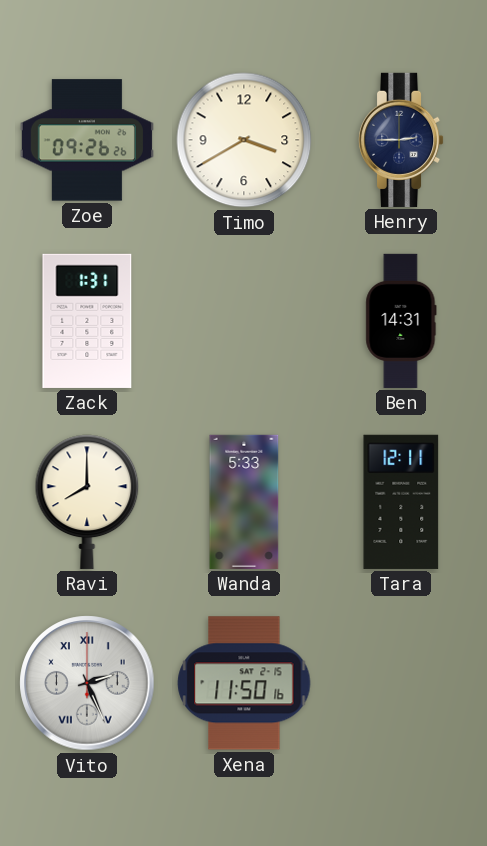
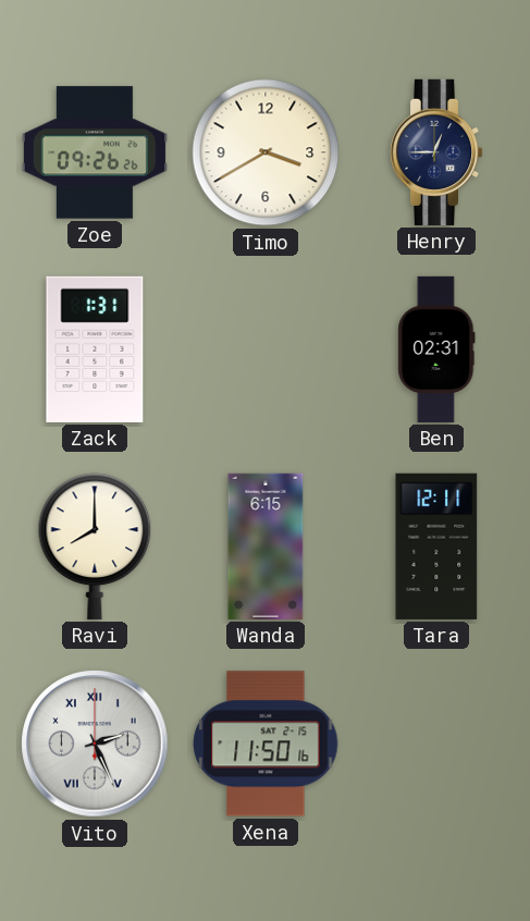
Henry: 2:45 -> 12:45
Ben: 14:31 -> 02:31
Wanda: 5:33 -> 6:15
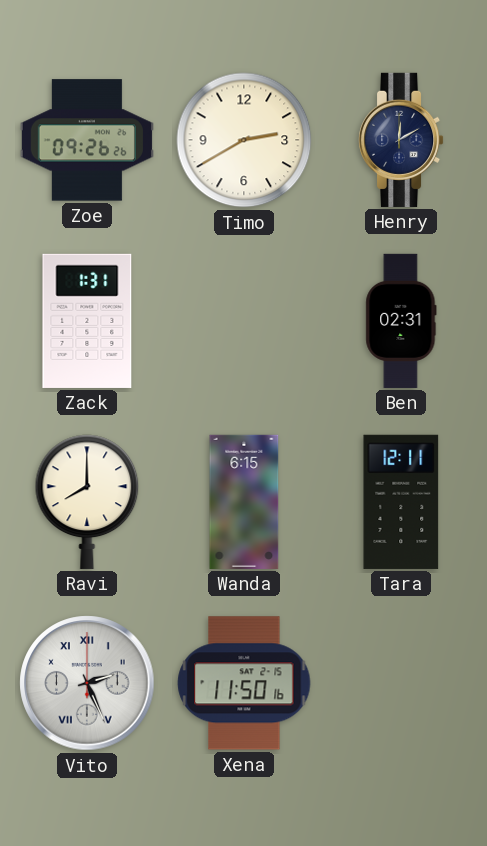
Timo: 3:40 -> 2:40
Henry: 12:45 -> 12:10
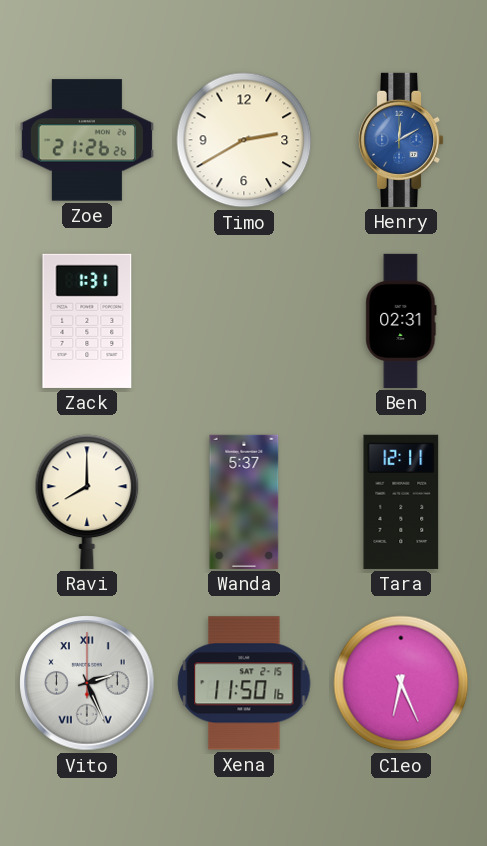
Zoe: 09:26 -> 21:26
Henry dial: navy -> blue
Wanda: 6:15 -> 5:37
Cleo: none -> 6:26
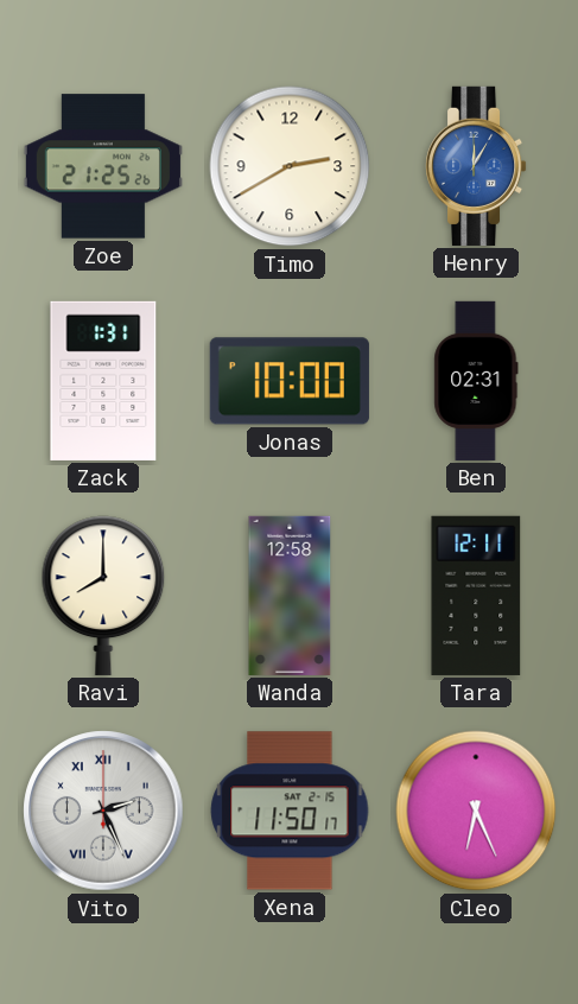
Zoe: 21:26 -> 21:25
Henry: 12:10 -> 12:05
Jonas: none -> 10:00
Wanda: 5:37 -> 12:58
Xena: 11:50:16 -> 11:50:17
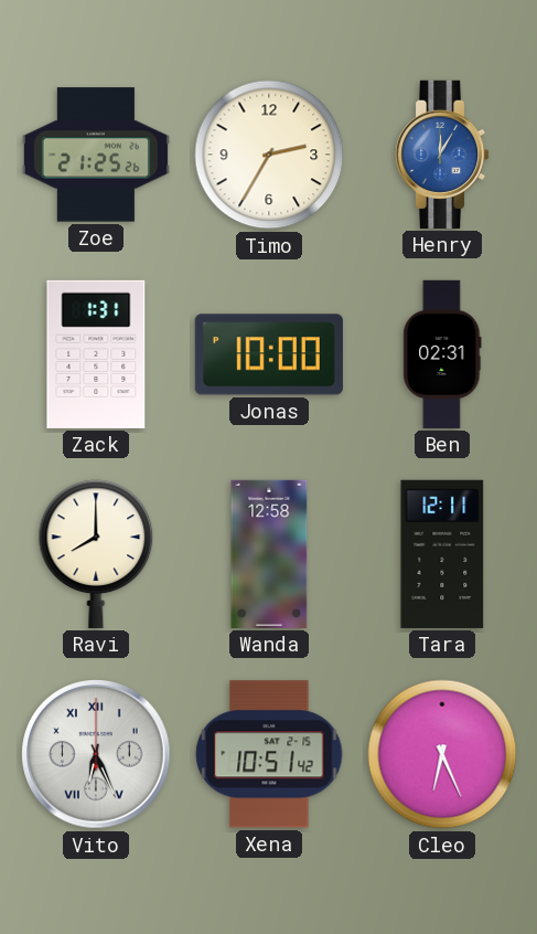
Timo: 2:40 -> 2:35
Vito: 2:26 -> 6:26
Xena: 11:50 -> 10:51
